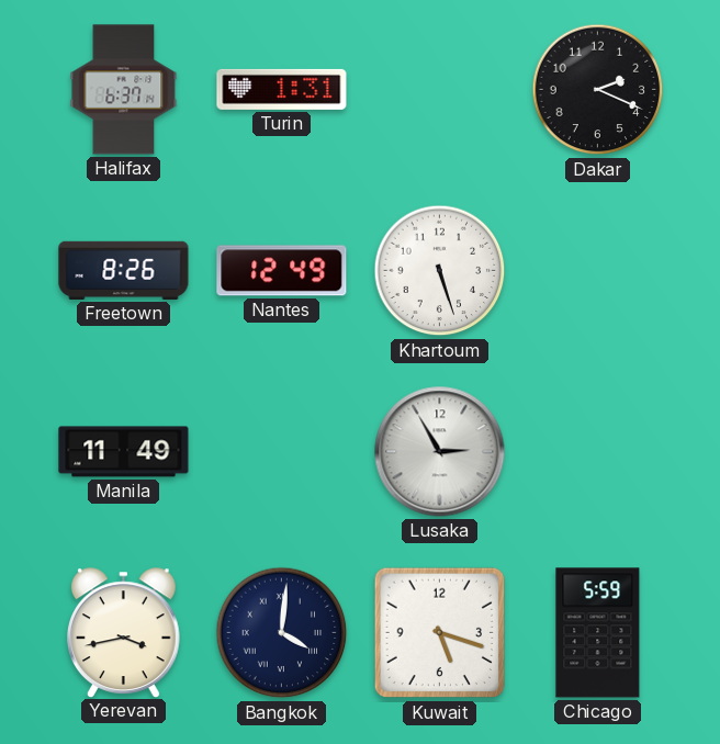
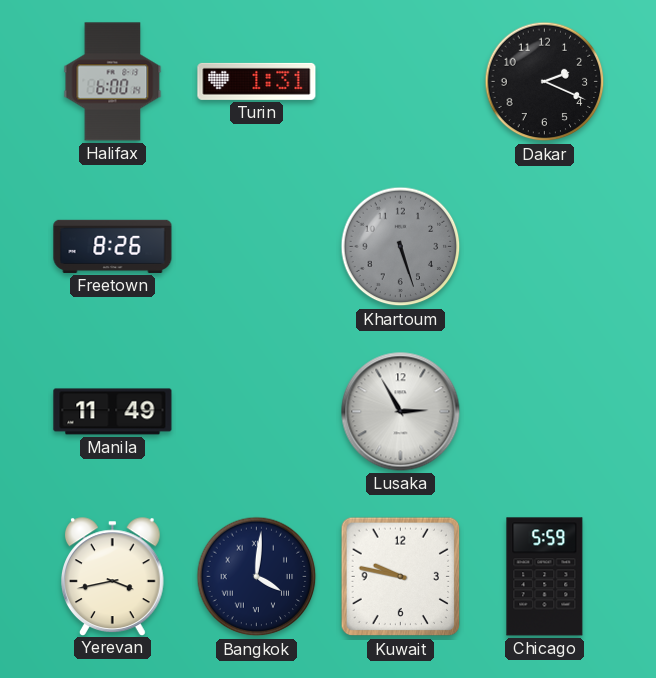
Halifax: 6:37 -> 6:00
Nantes: 12:49 -> none
Khartoum dial: white -> grey
Kuwait: 5:18 -> 9:47
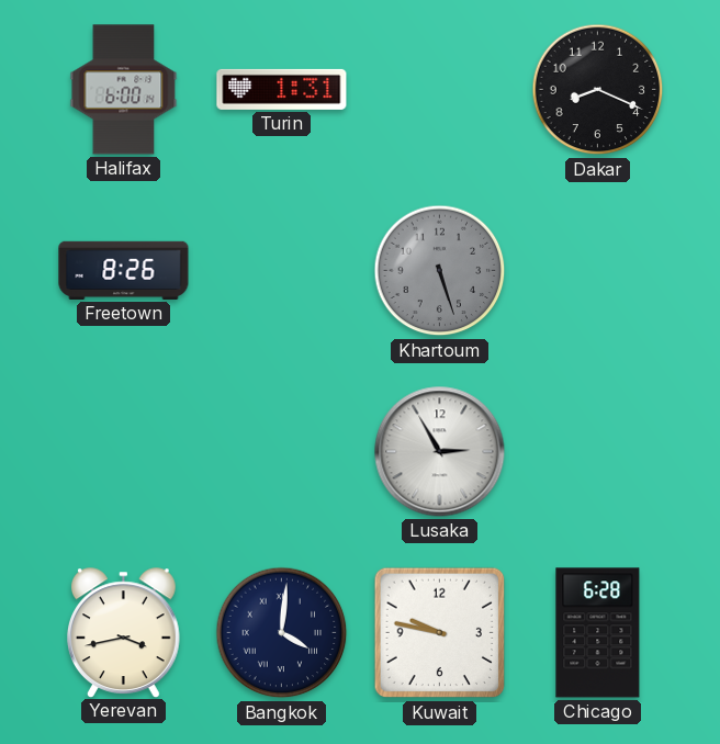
Dakar: 2:19 -> 8:19
Manila: 11:49 -> none
Chicago: 5:59 -> 6:28
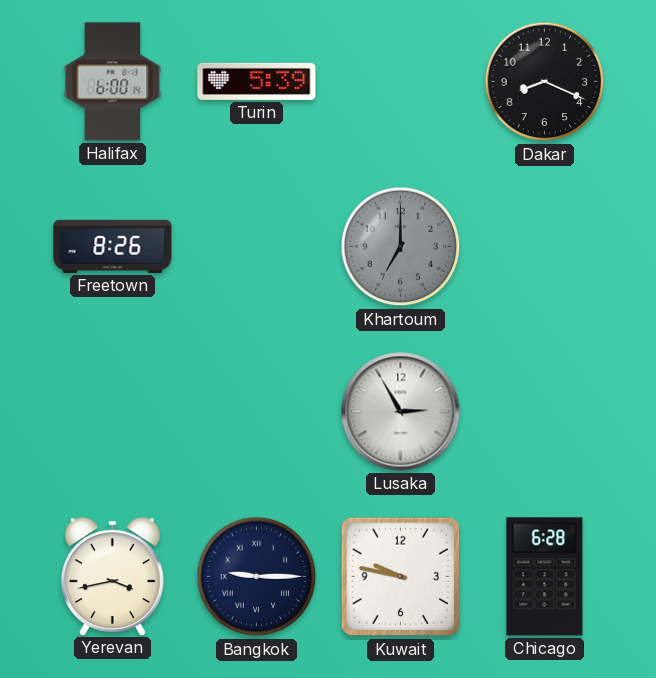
Turin: 1:31 -> 5:39
Khartoum: 5:27 -> 7:00
Bangkok: 4:01 -> 9:15
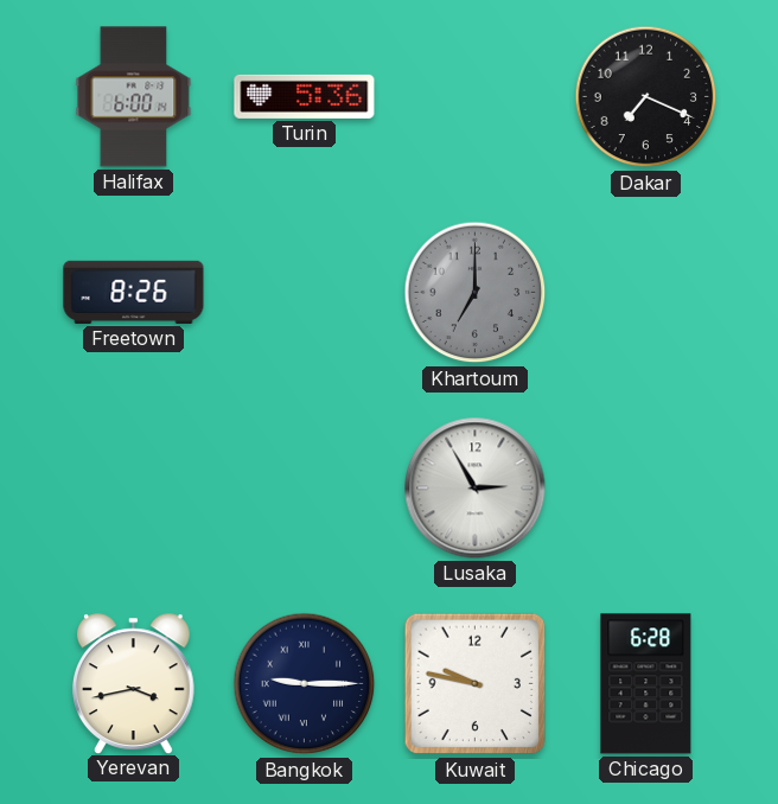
Turin: 5:39 -> 5:36
Dakar: 8:19 -> 7:19
